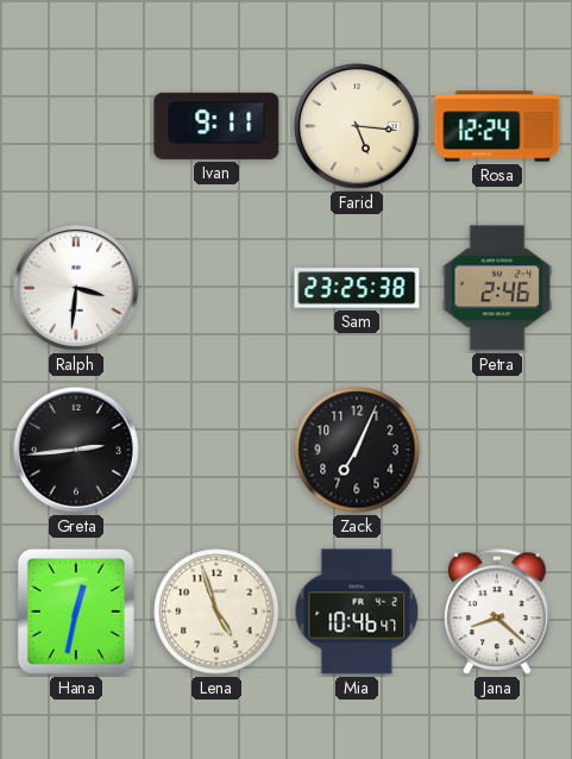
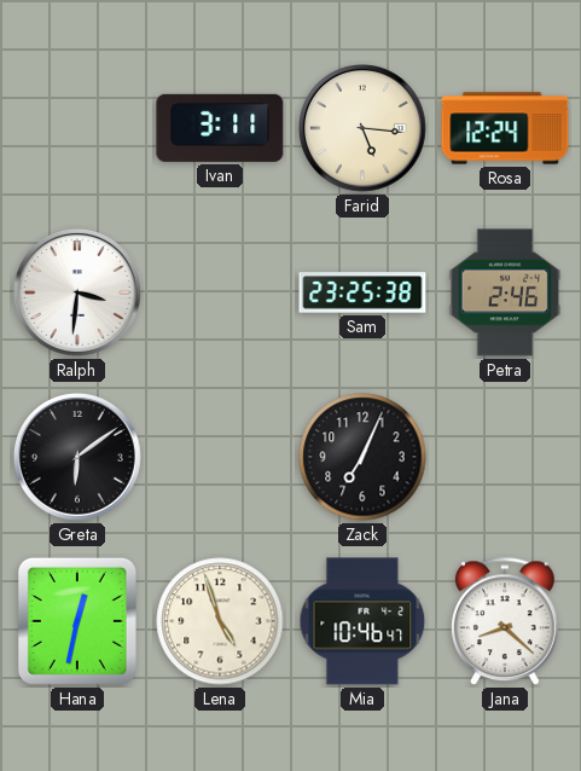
Ivan: 9:11 -> 3:11
Greta: 2:44 -> 6:09
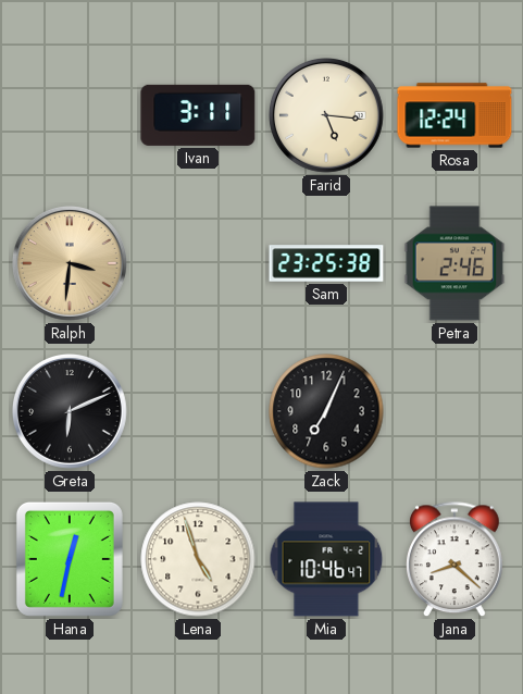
Ralph dial: white -> champagne
Greta: 6:09 -> 6:11
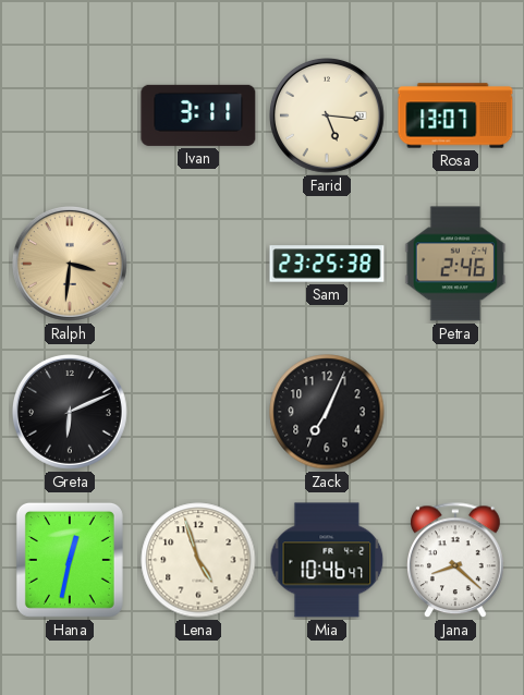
Rosa: 12:24 -> 13:07
